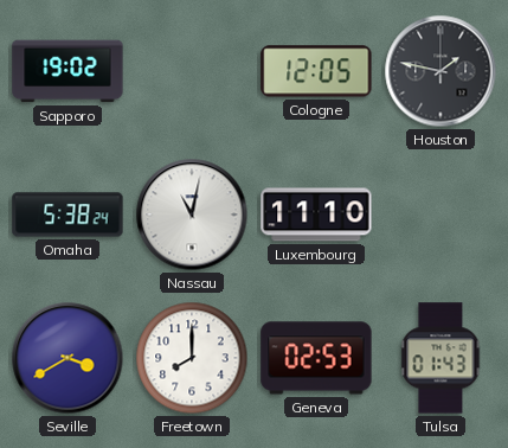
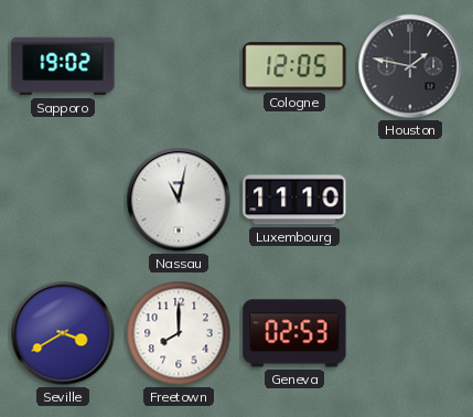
Omaha: 5:38 -> none
Tulsa: 01:43 -> none
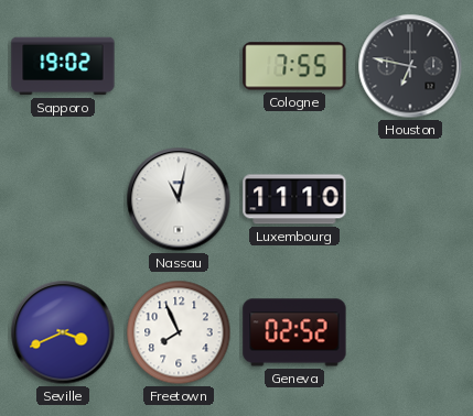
Cologne: 12:05 -> 7:55
Houston: 1:47 -> 6:47
Seville: 3:40 -> 3:41
Freetown: 8:00 -> 7:56
Geneva: 02:53 -> 02:52
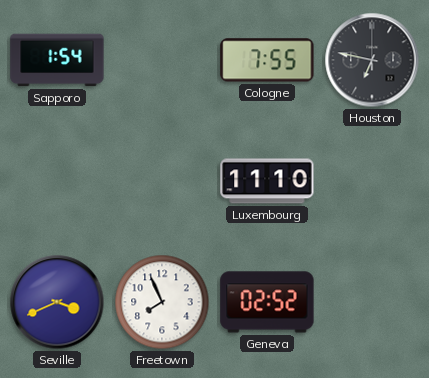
Sapporo: 19:02 -> 1:54
Nassau: 11:02 -> none
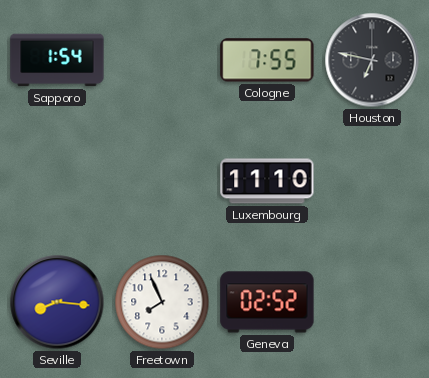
Seville: 3:41 -> 8:16
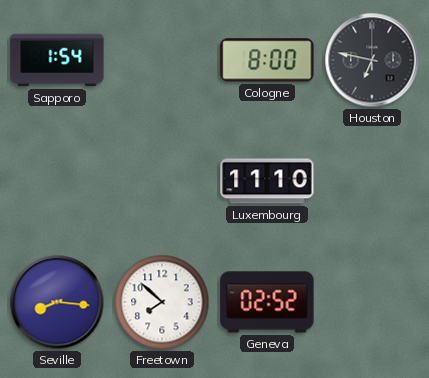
Cologne: 7:55 -> 8:00
Freetown: 7:56 -> 7:52
